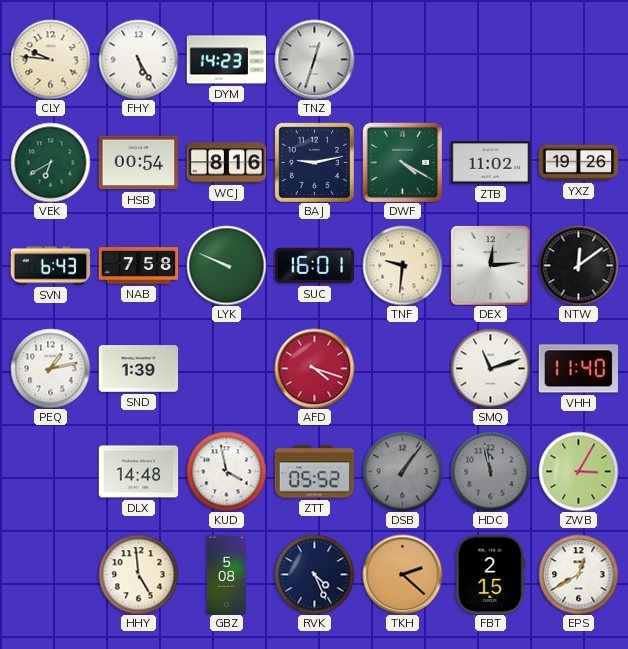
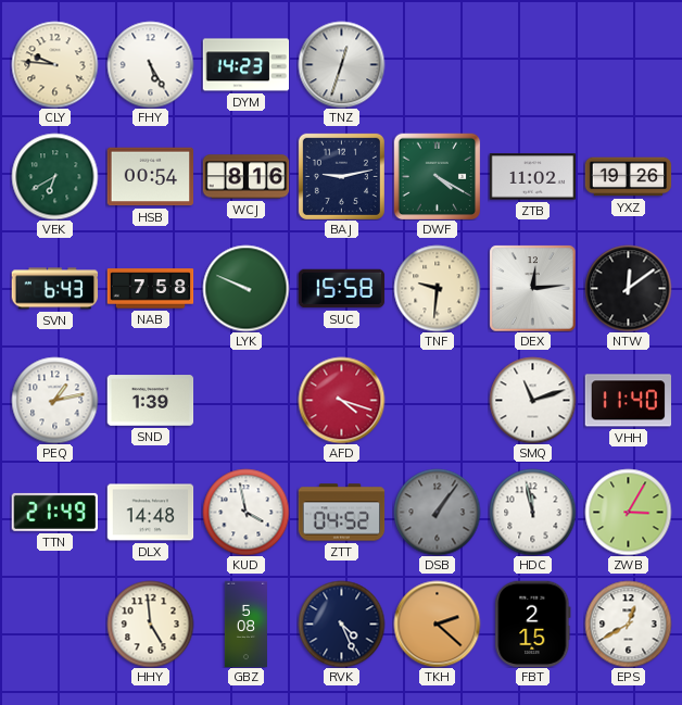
SUC: 16:01 -> 15:58
TTN: none -> 21:49
ZTT: 05:52 -> 04:52
HDC dial: grey -> white
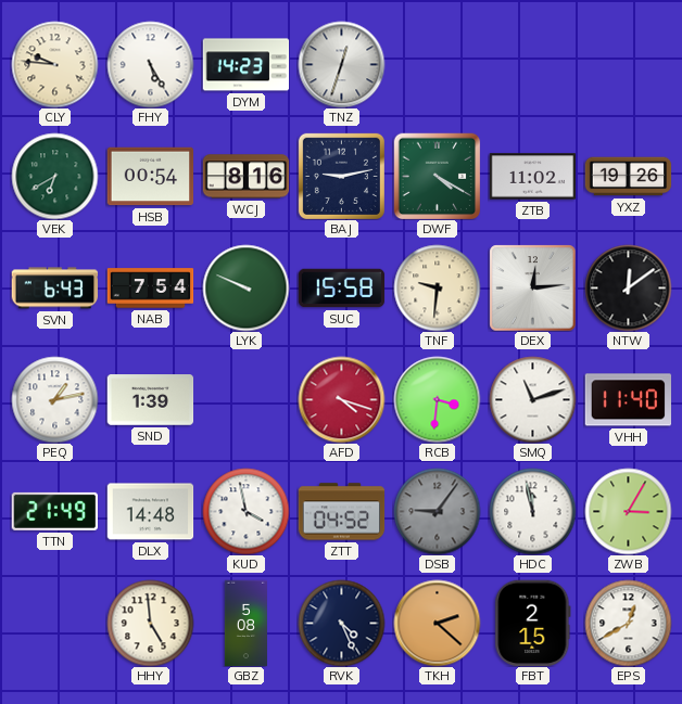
NAB: 7:58 -> 7:54
RCB: none -> 3:31
DSB: 1:06 -> 9:06
